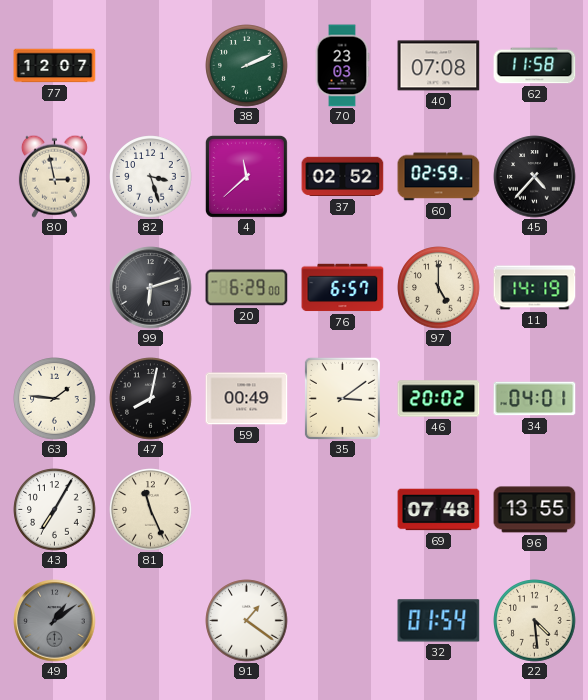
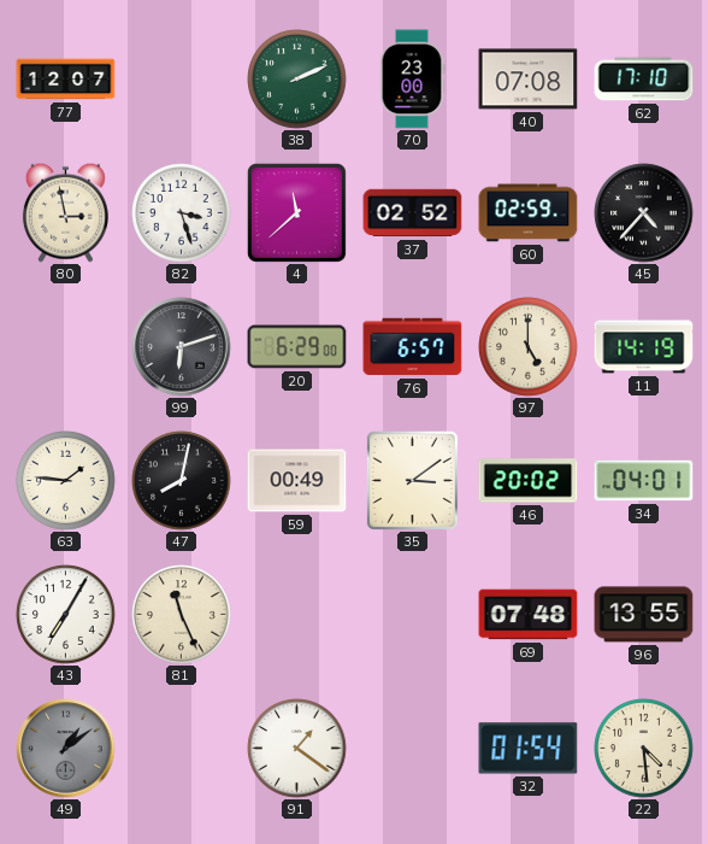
70: 23:03 -> 23:00
62: 11:58 -> 17:10
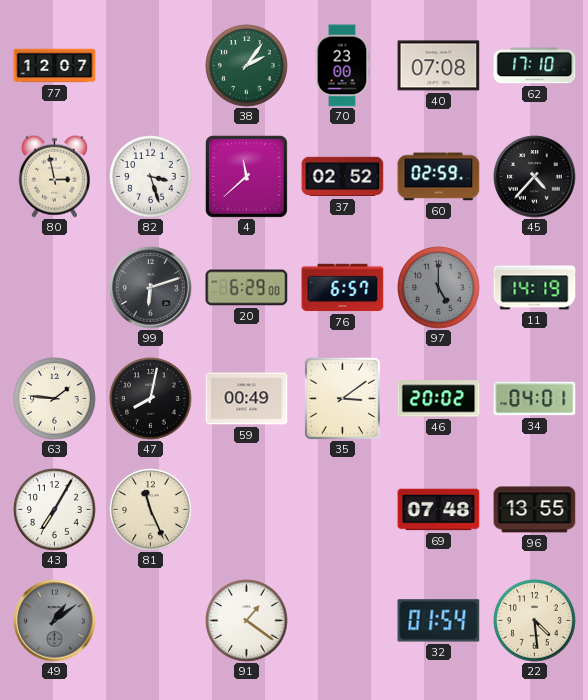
38: 2:11 -> 2:06
97 dial: cream -> grey
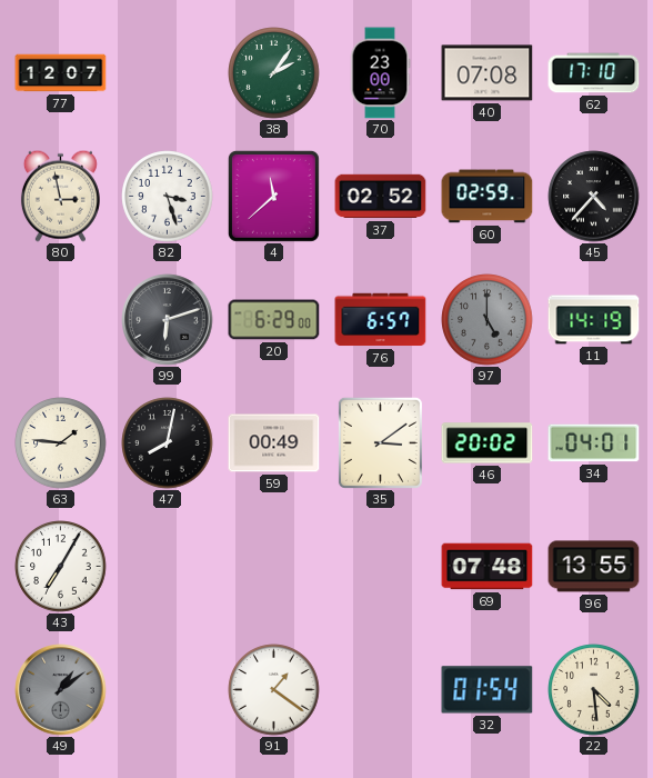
81: 11:26 -> none
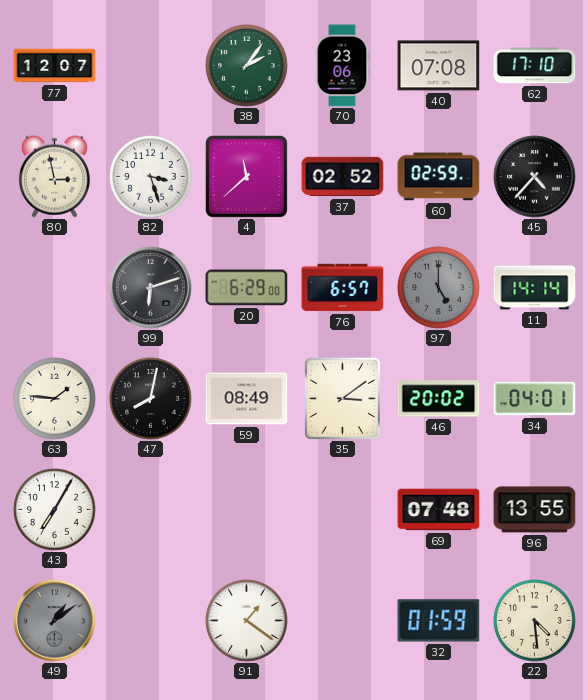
70: 23:00 -> 23:06
11: 14:19 -> 14:14
59: 00:49 -> 08:49
32: 01:54 -> 01:59
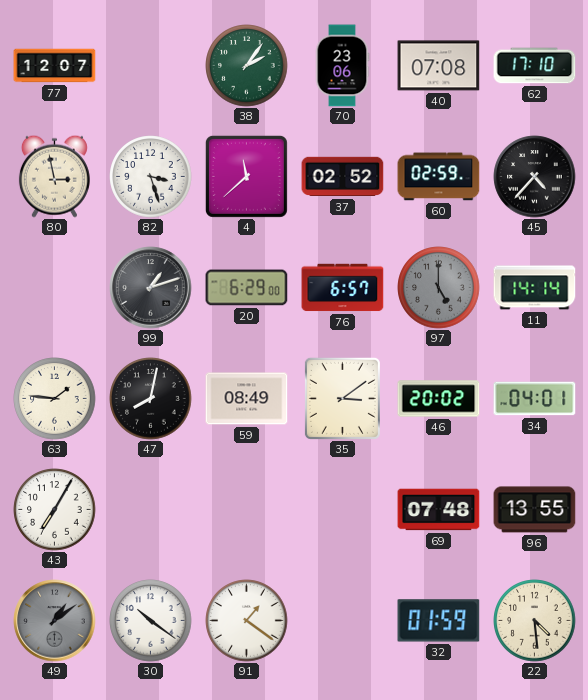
99: 6:12 -> 1:12
30: none -> 10:21
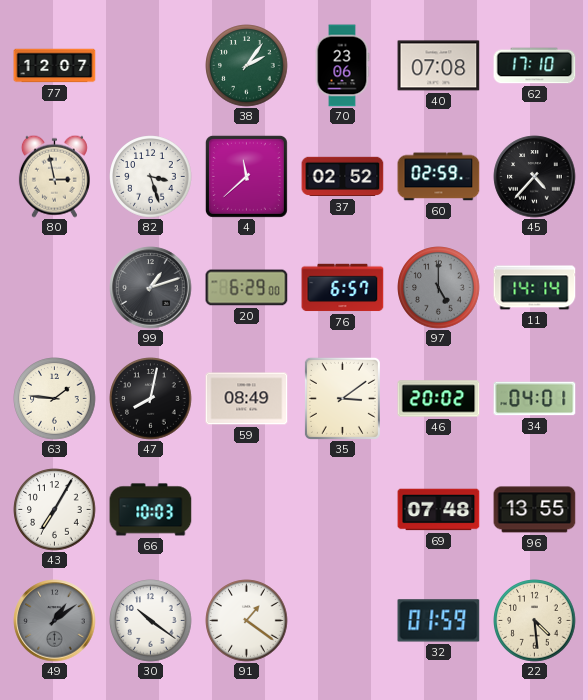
66: none -> 10:03
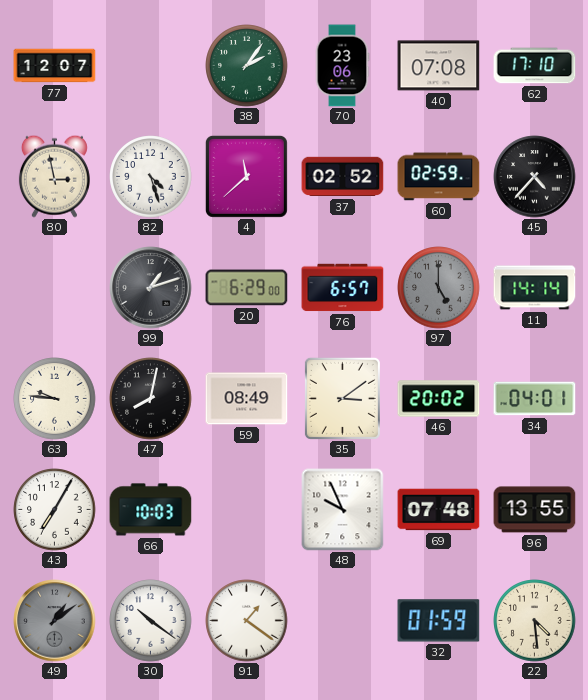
82: 3:27 -> 4:27
63: 1:46 -> 9:46
48: none -> 9:56
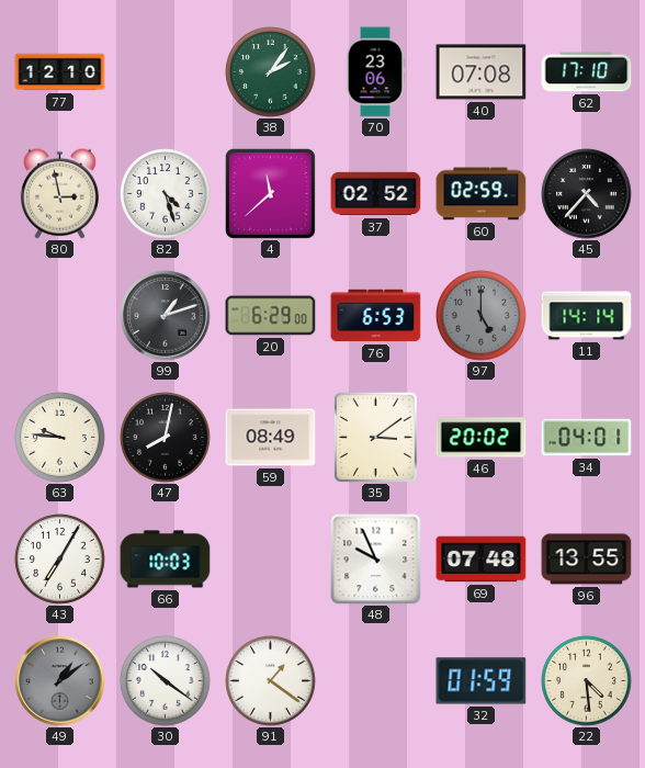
77: 12:07 -> 12:10
76: 6:57 -> 6:53
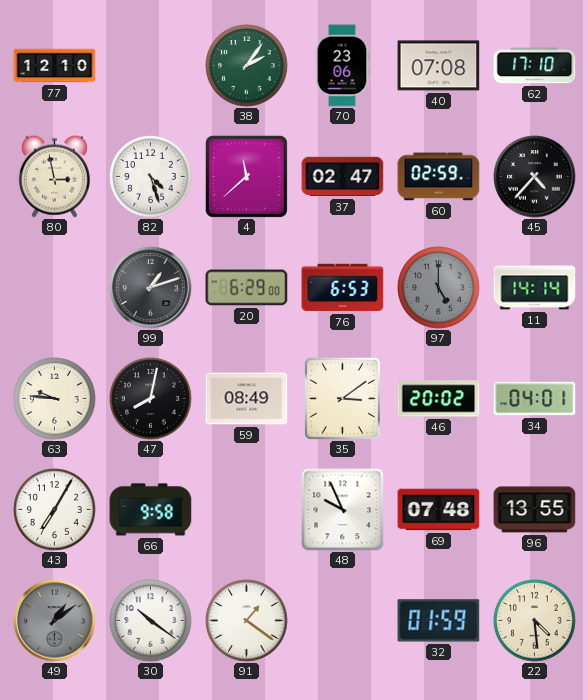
37: 02:52 -> 02:47
66: 10:03 -> 9:58
